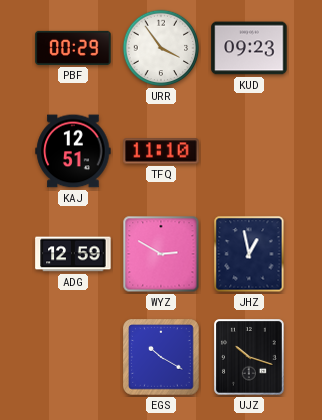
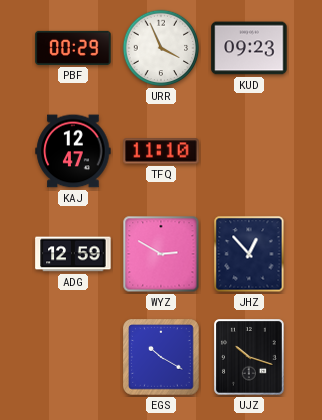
URR: 3:54 -> 3:56
KAJ: 12:51 -> 12:47
JHZ: 12:58 -> 12:53
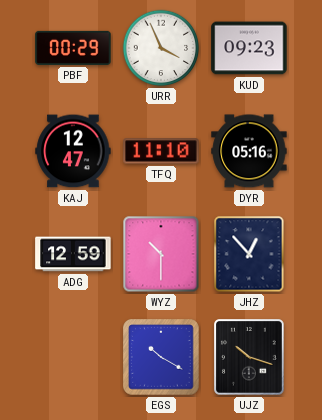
DYR: none -> 05:16
WYZ: 2:50 -> 10:30
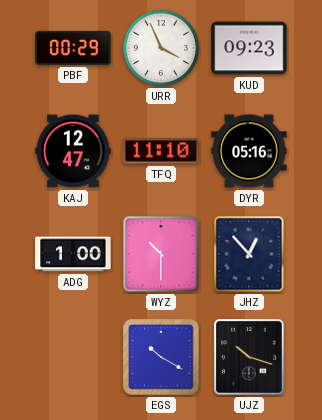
ADG: 12:59 -> 1:00
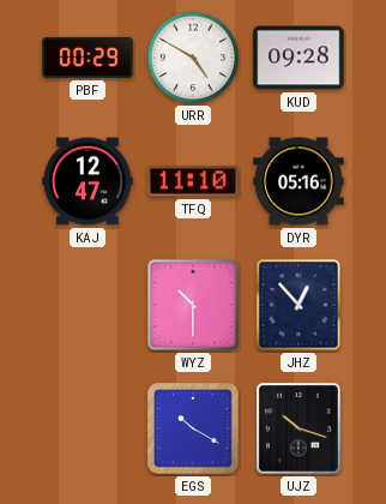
URR: 3:56 -> 4:50
KUD: 09:23 -> 09:28
ADG: 1:00 -> none
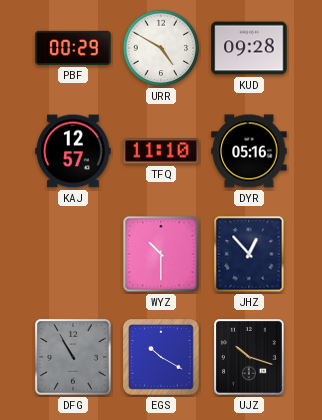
KAJ: 12:47 -> 12:57
DFG: none -> 10:55
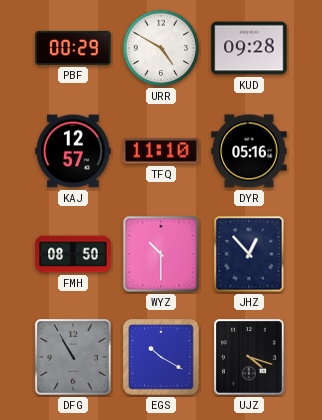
FMH: none -> 08:50
UJZ: 10:18 -> 4:18
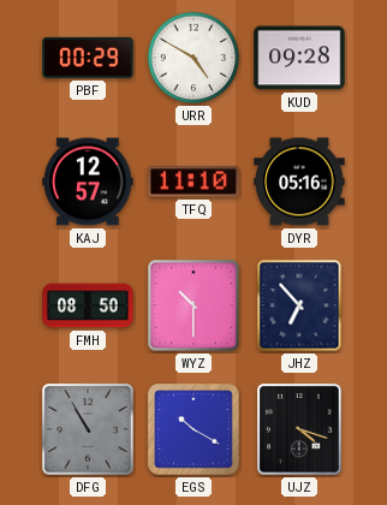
JHZ: 12:53 -> 6:53
